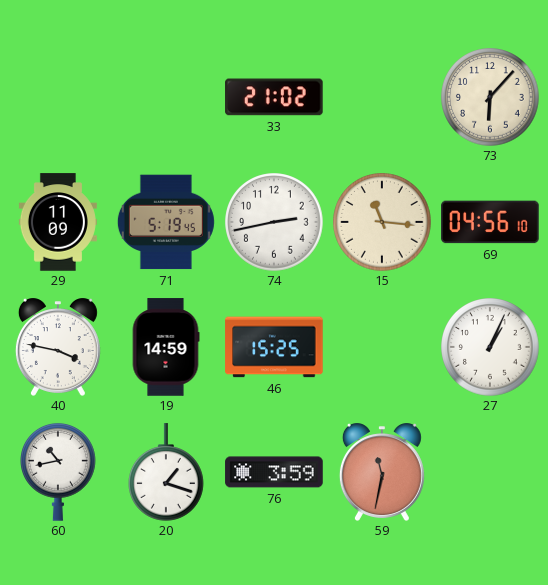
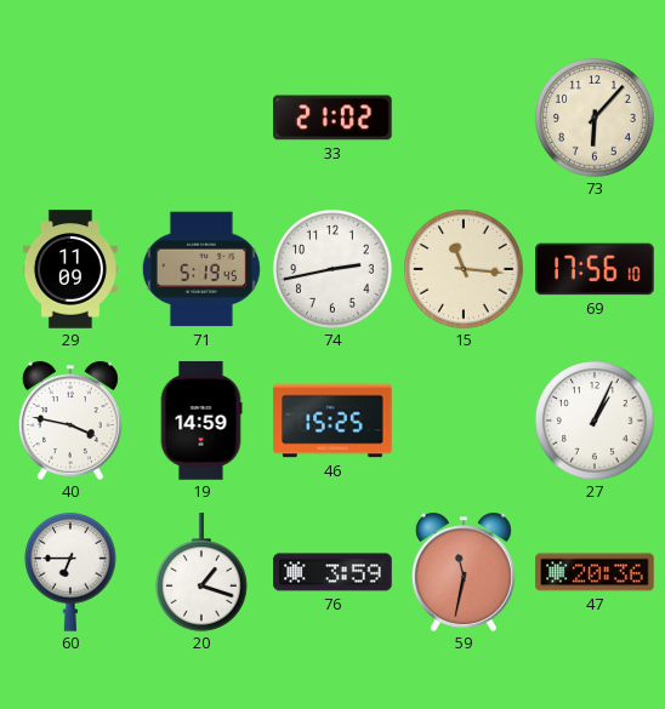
69: 04:56 -> 17:56
60: 10:43 -> 6:45
47: none -> 20:36
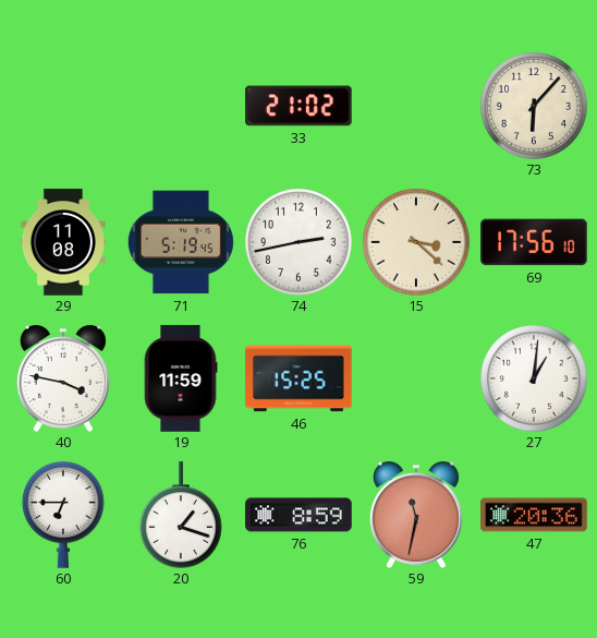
29: 11:09 -> 11:08
15: 11:16 -> 3:22
19: 14:59 -> 11:59
27: 1:04 -> 1:01
76: 3:59 -> 8:59
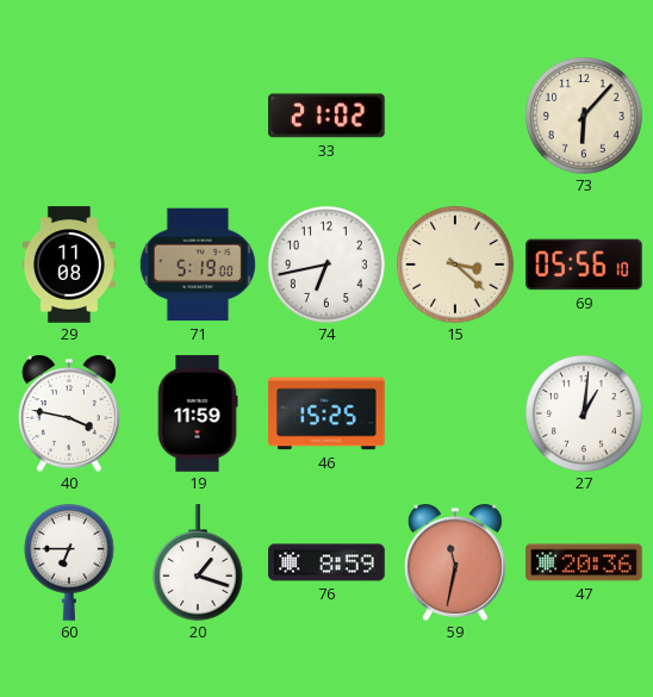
71: 5:19:45 -> 5:19:00
74: 2:43 -> 6:43
69: 17:56 -> 05:56
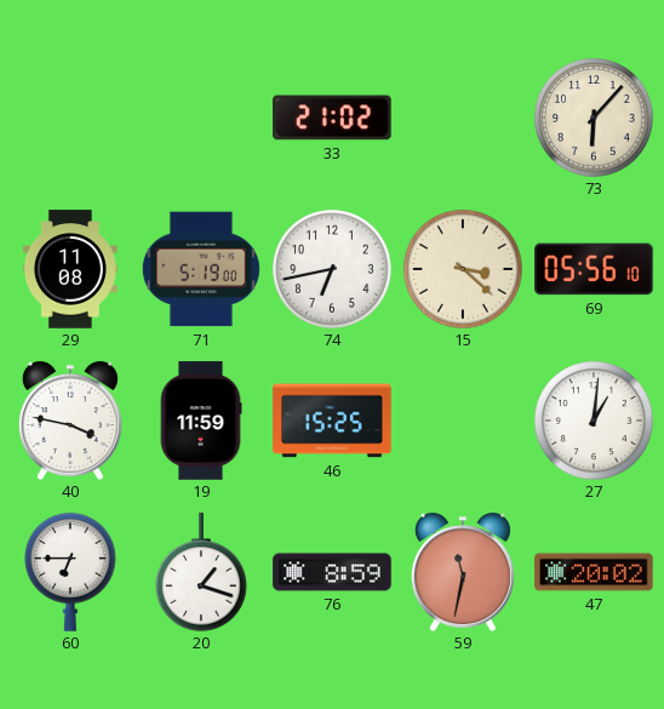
47: 20:36 -> 20:02
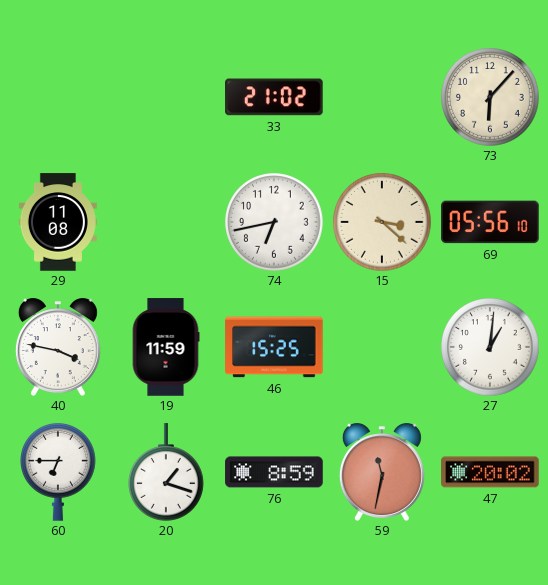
71: 5:19 -> none
